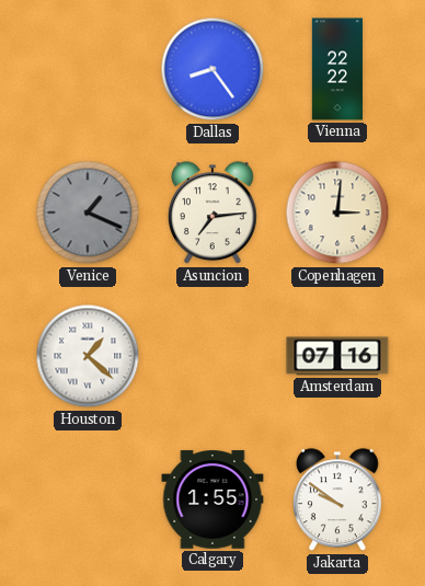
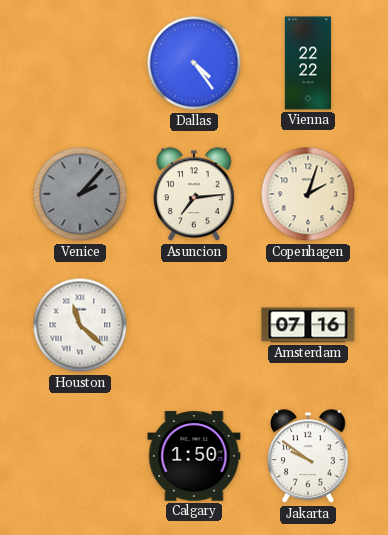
Dallas: 8:24 -> 4:24
Venice: 1:19 -> 2:07
Copenhagen: 3:01 -> 2:03
Houston: 1:22 -> 11:22
Calgary: 1:55 -> 1:50
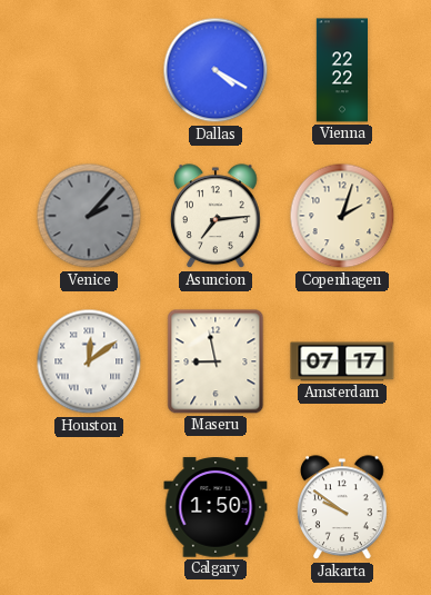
Dallas: 4:24 -> 4:20
Houston: 11:22 -> 12:09
Maseru: none -> 8:58
Amsterdam: 07:16 -> 07:17
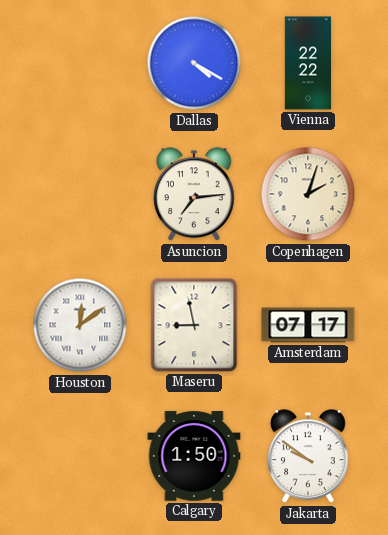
Venice: 2:07 -> none
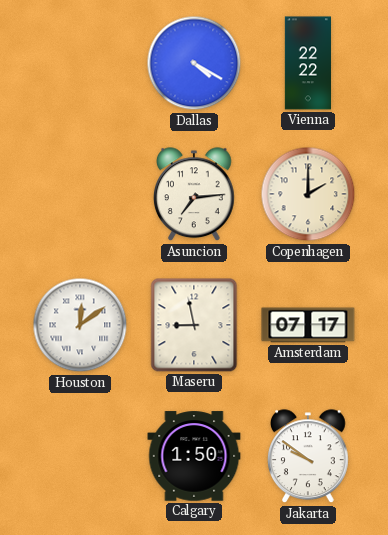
Copenhagen: 2:03 -> 2:00
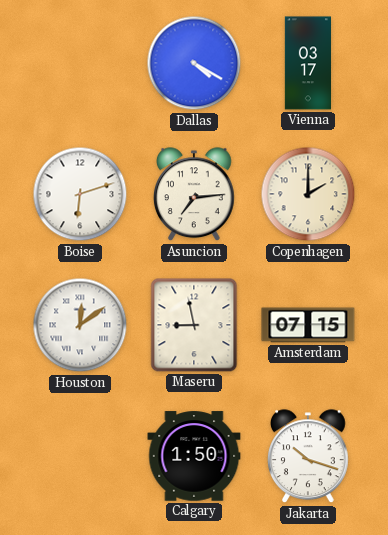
Vienna: 22:22 -> 03:17
Boise: none -> 6:12
Amsterdam: 07:17 -> 07:15
Jakarta: 9:51 -> 10:18
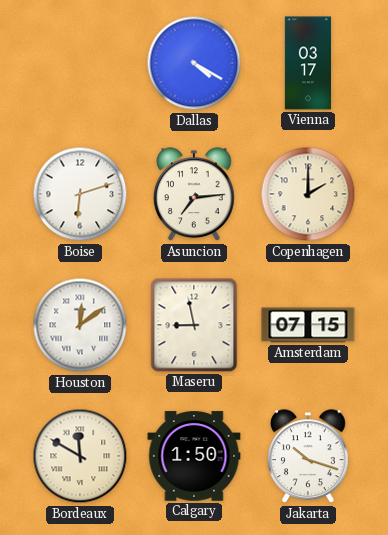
Bordeaux: none -> 11:50
